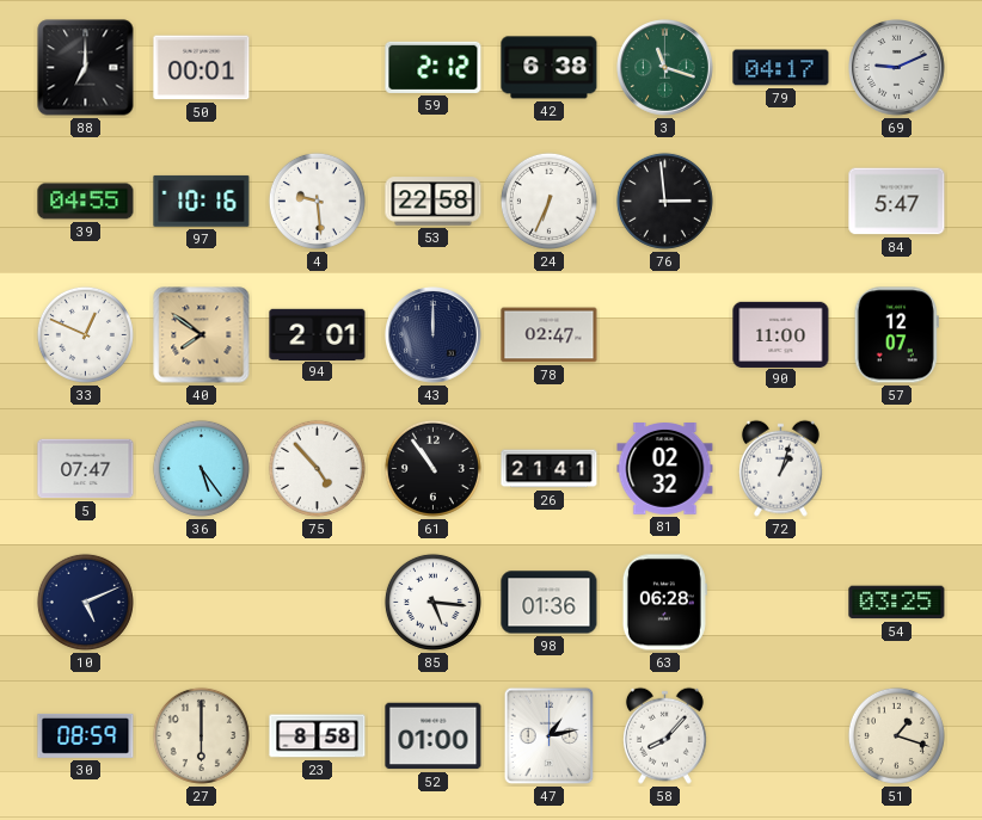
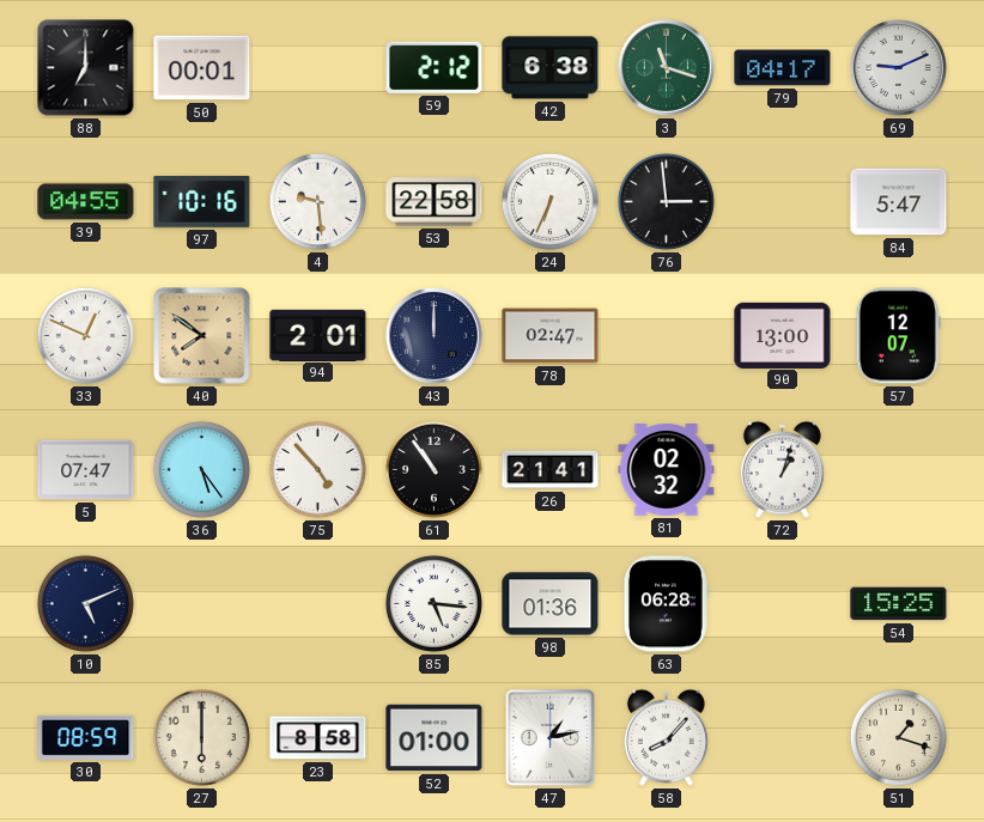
90: 11:00 -> 13:00
54: 03:25 -> 15:25
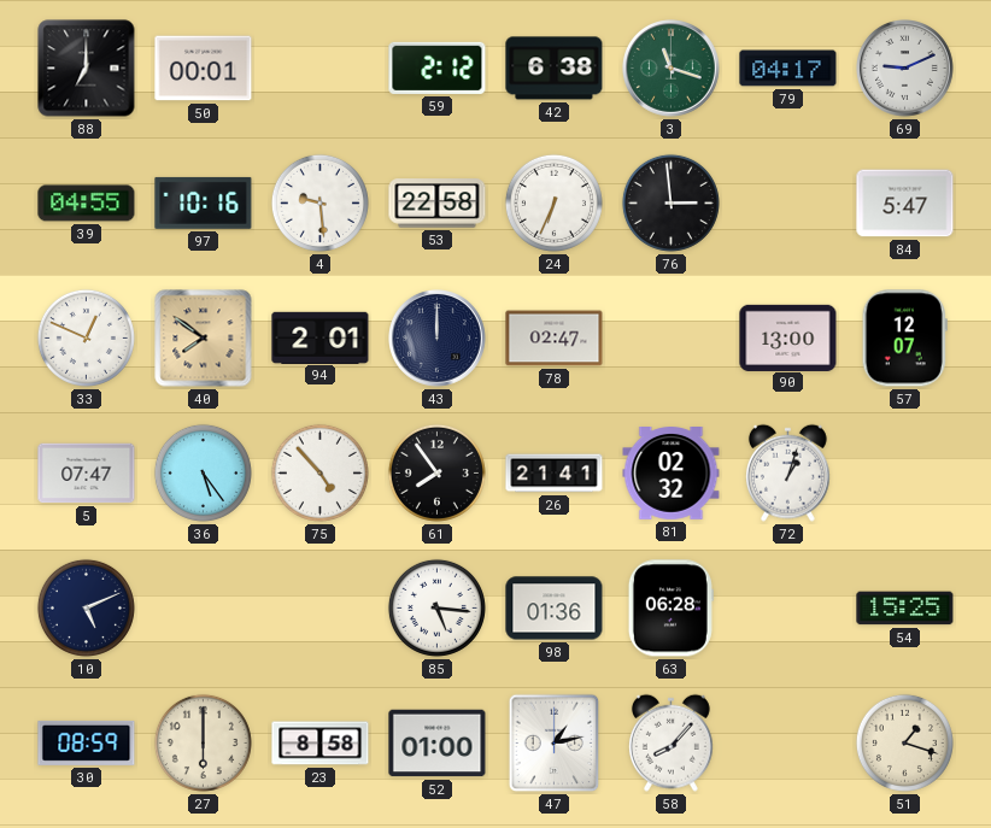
61: 10:54 -> 7:54
